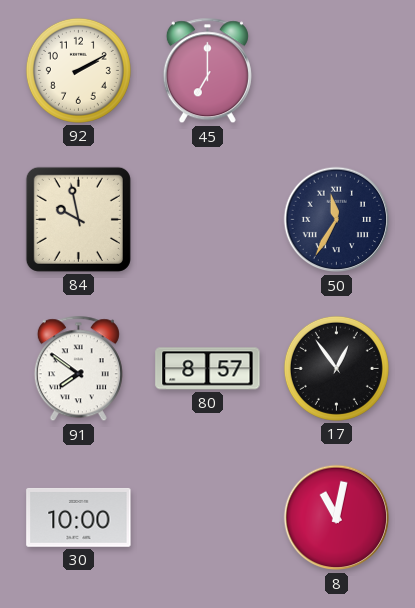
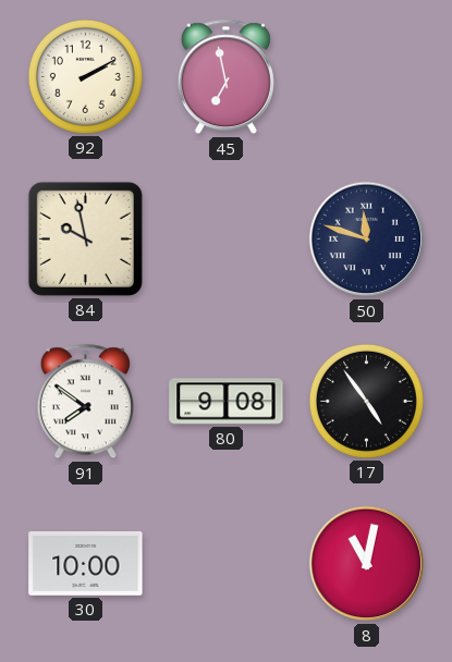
45: 7:00 -> 6:58
50: 11:35 -> 11:48
80: 8:57 -> 9:08
17: 12:54 -> 4:54
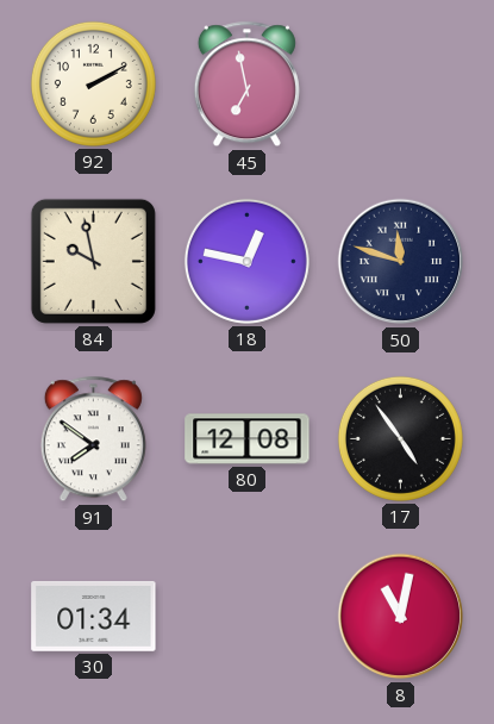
18: none -> 12:47
80: 9:08 -> 12:08
30: 10:00 -> 01:34
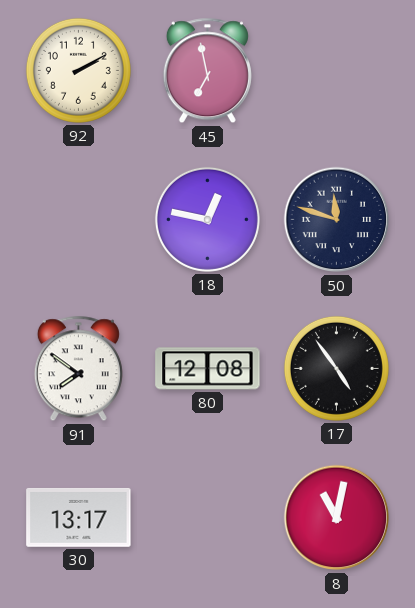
84: 9:58 -> none
30: 01:34 -> 13:17
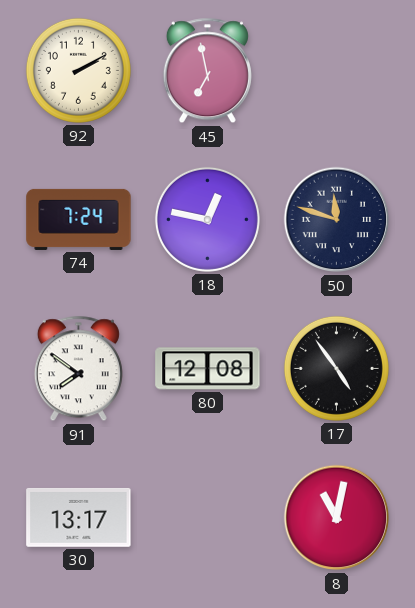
74: none -> 7:24
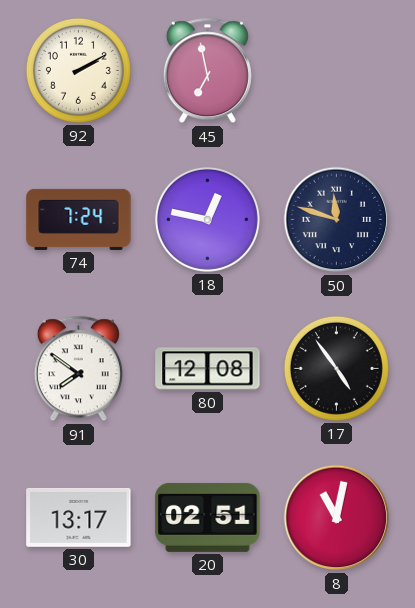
20: none -> 02:51
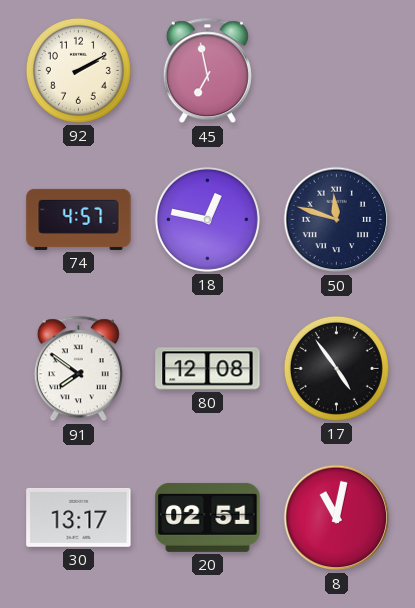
74: 7:24 -> 4:57
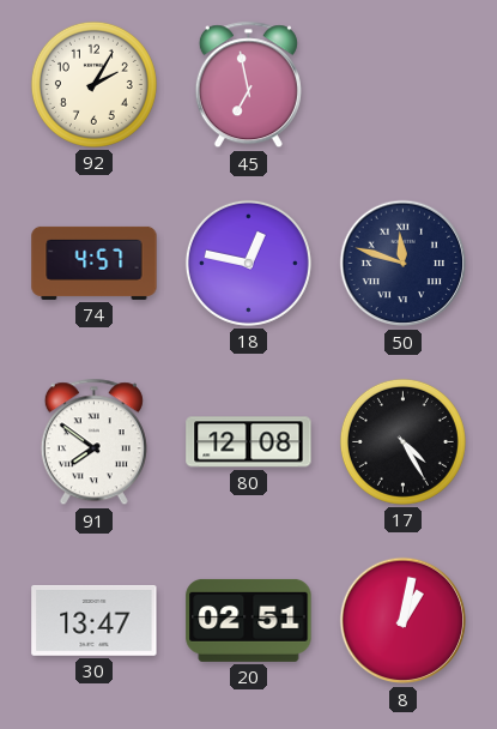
92: 2:10 -> 2:05
17: 4:54 -> 4:25
30: 13:17 -> 13:47
8: 11:02 -> 1:02
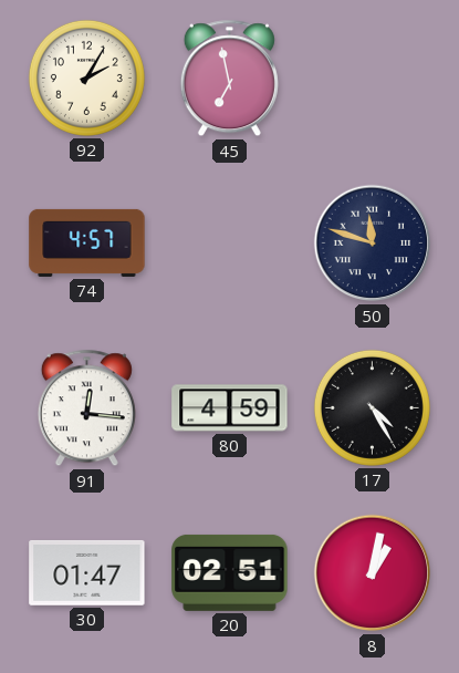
18: 12:47 -> none
91: 7:51 -> 12:16
80: 12:08 -> 4:59
30: 13:47 -> 01:47
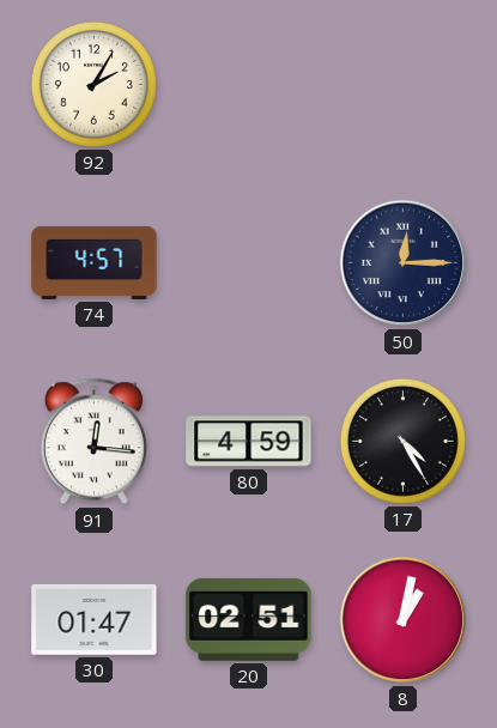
45: 6:58 -> none
50: 11:48 -> 12:15
